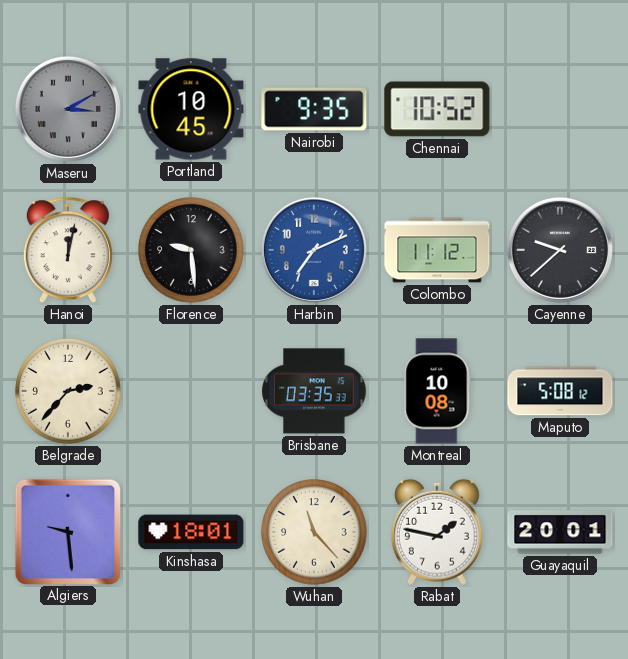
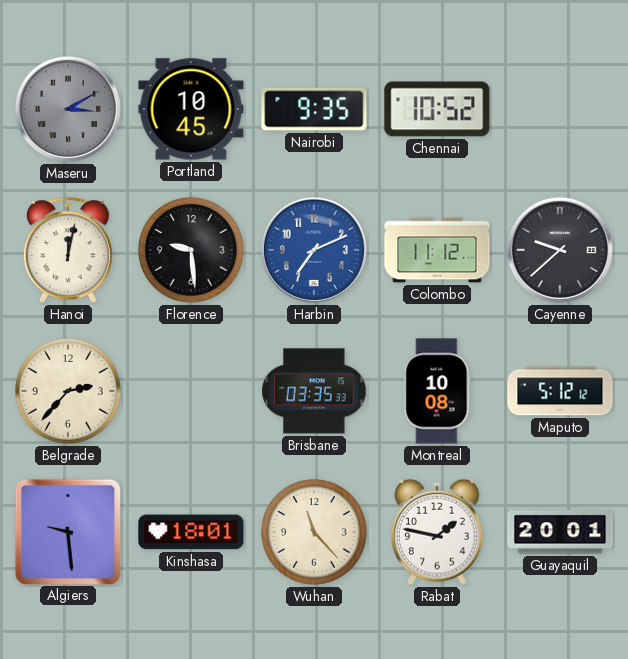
Maputo: 5:08 -> 5:12
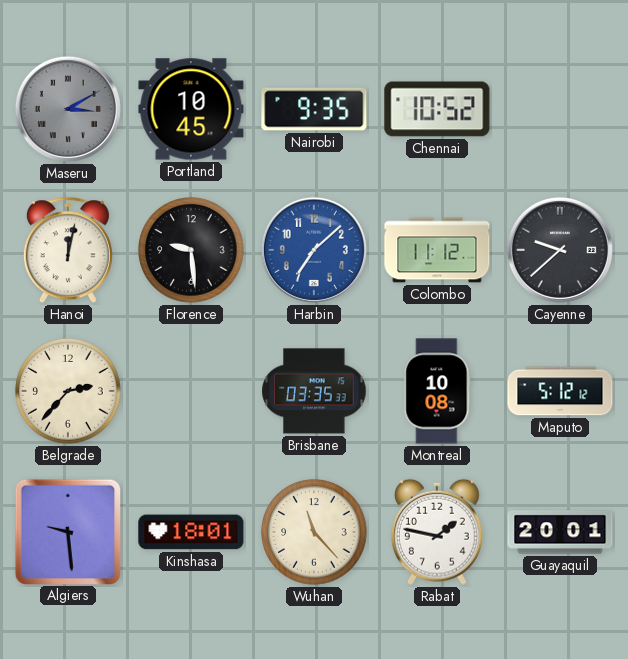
Harbin: 7:11 -> 7:08
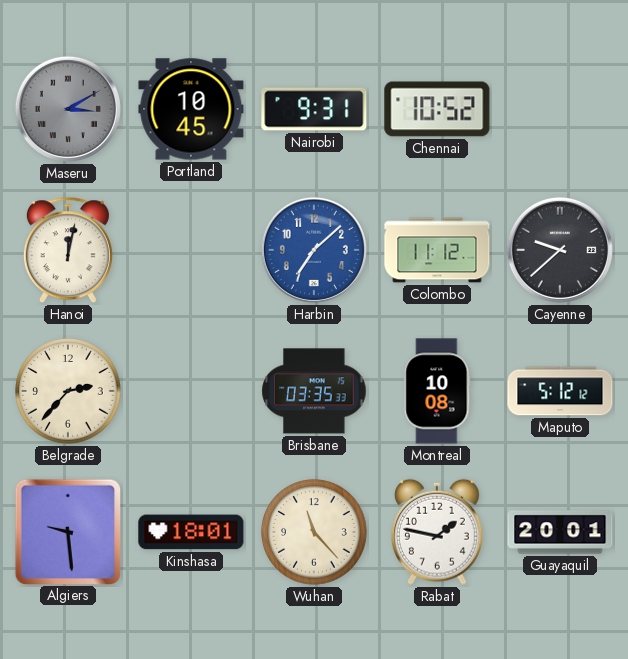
Nairobi: 9:35 -> 9:31
Florence: 9:29 -> none
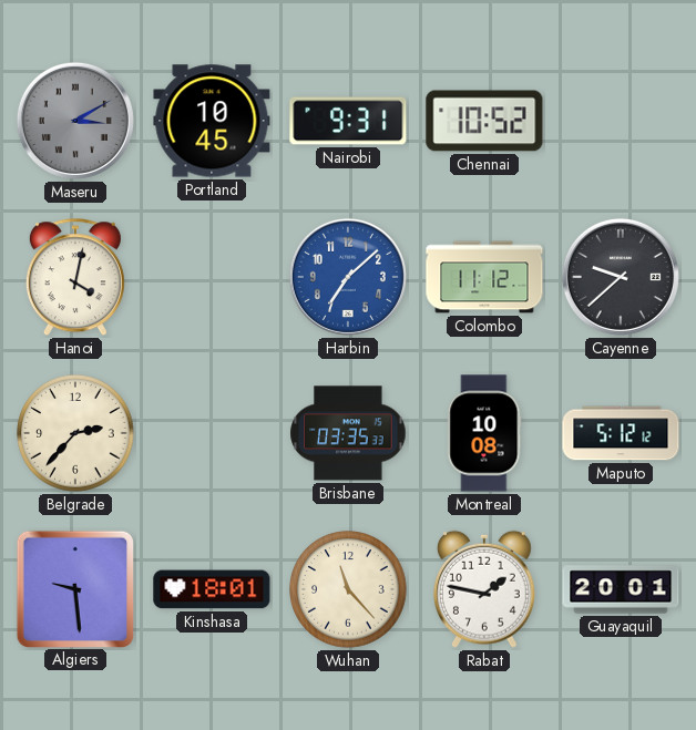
Hanoi: 12:02 -> 4:02
